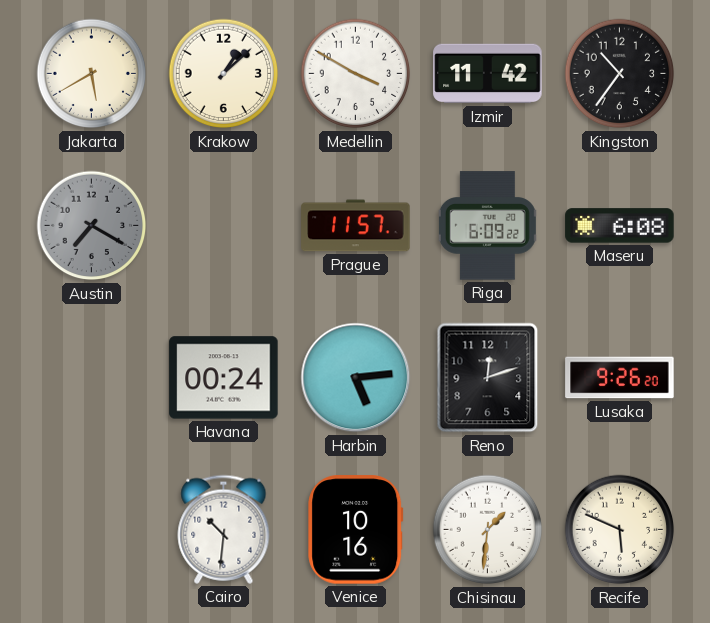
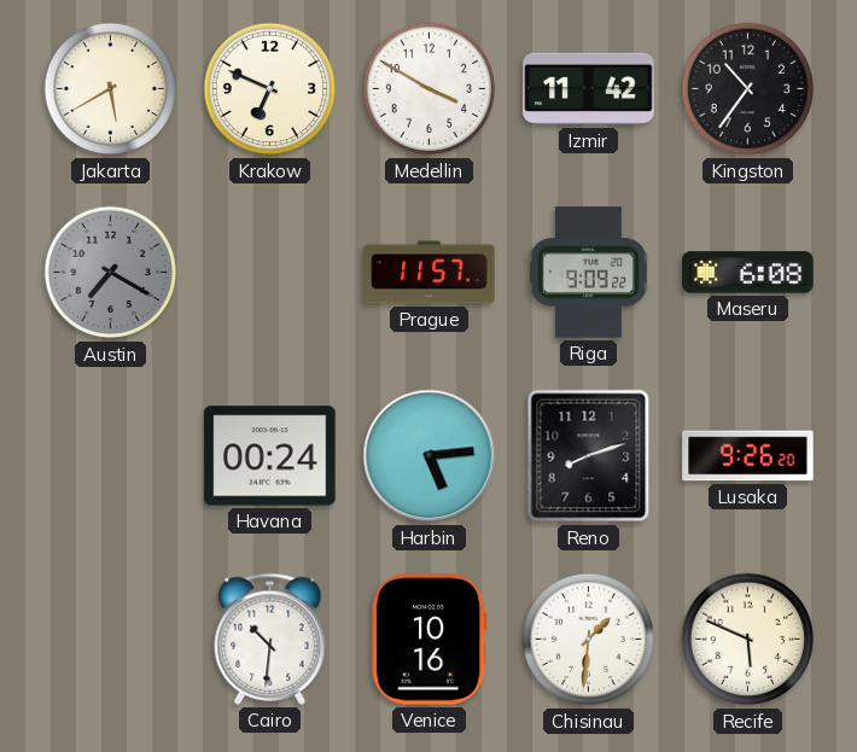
Krakow: 1:08 -> 6:49
Riga: 6:09 -> 9:09
Reno: 12:12 -> 8:12
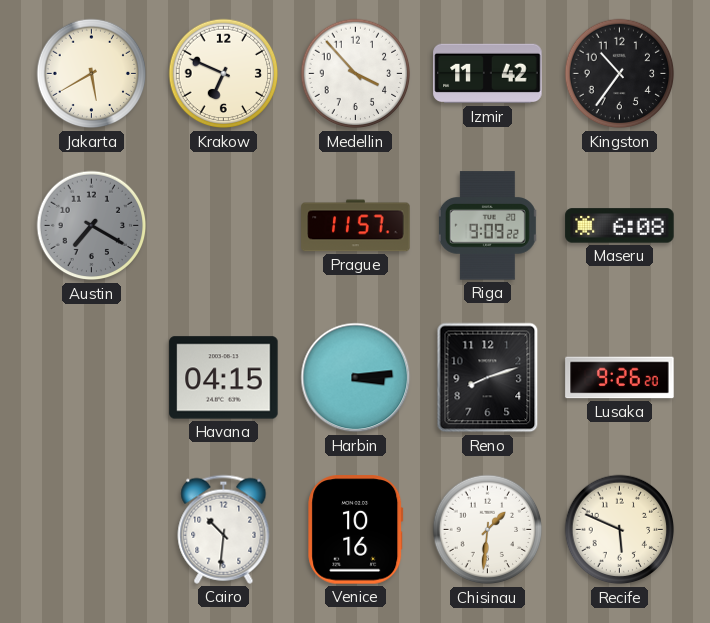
Medellin: 3:50 -> 3:53
Havana: 00:24 -> 04:15
Harbin: 5:14 -> 3:14
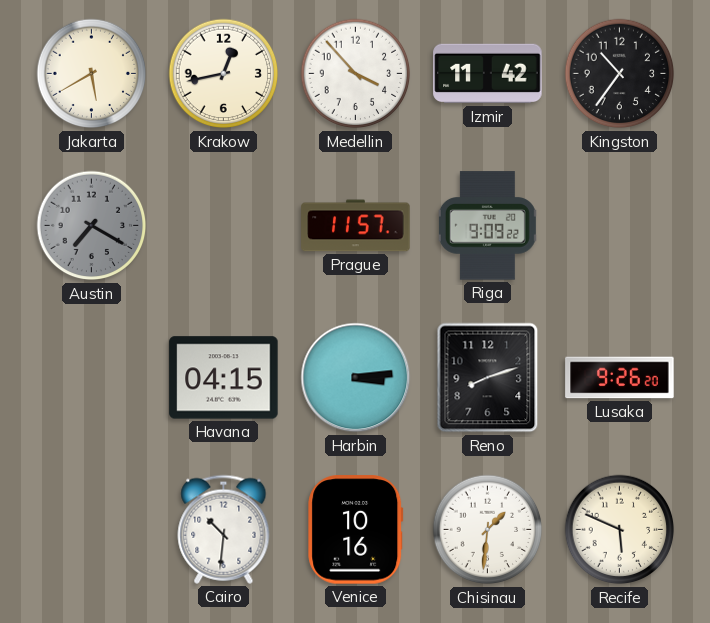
Krakow: 6:49 -> 12:43
Maseru: 6:08 -> none
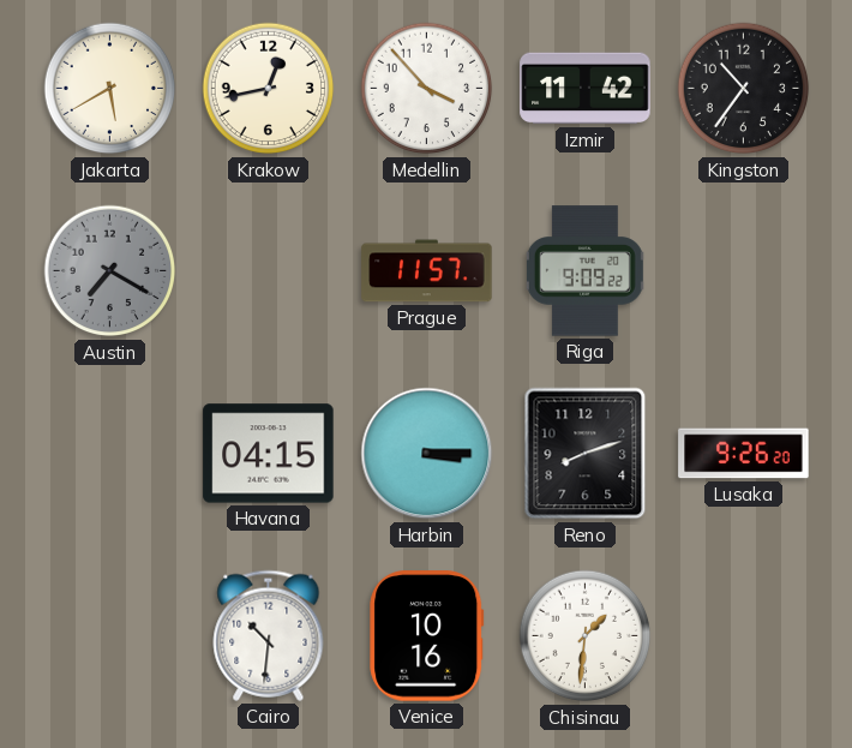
Harbin: 3:14 -> 3:15
Recife: 5:49 -> none
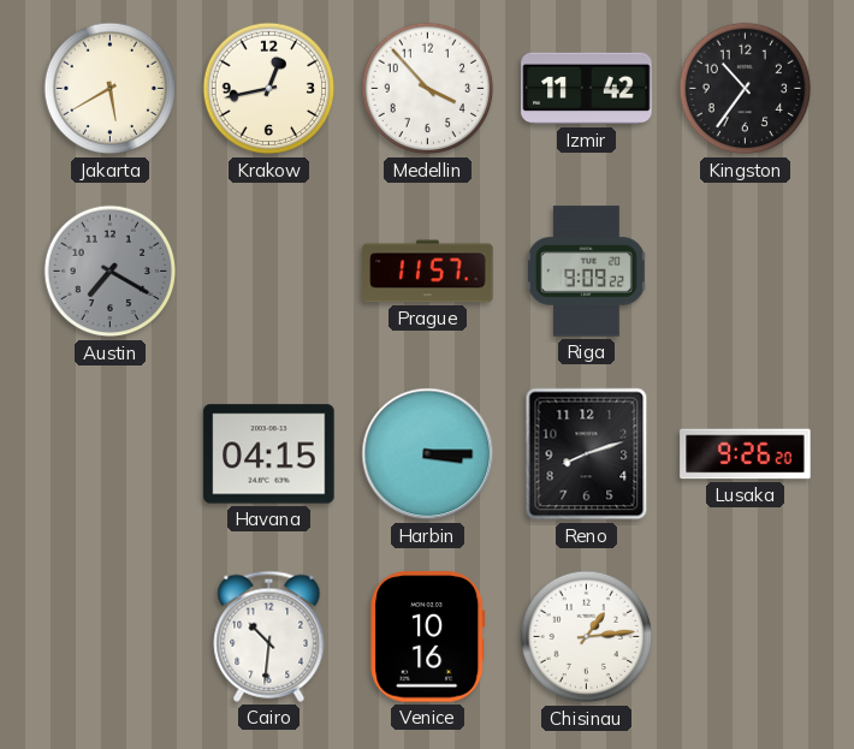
Chisinau: 1:31 -> 1:14
